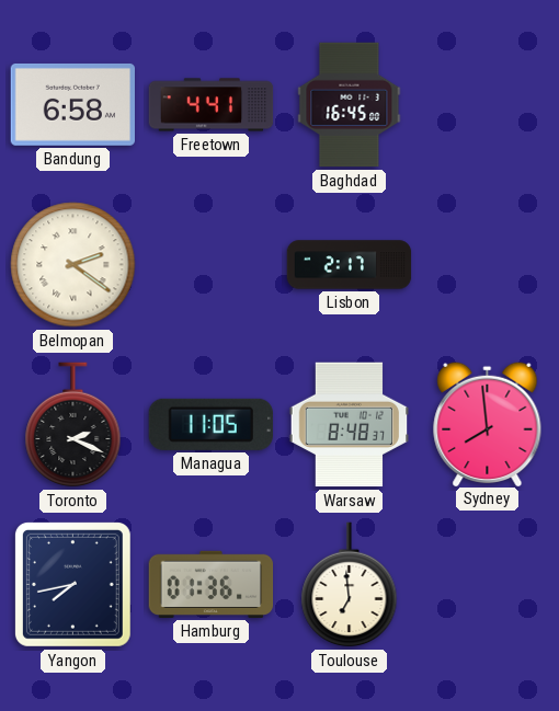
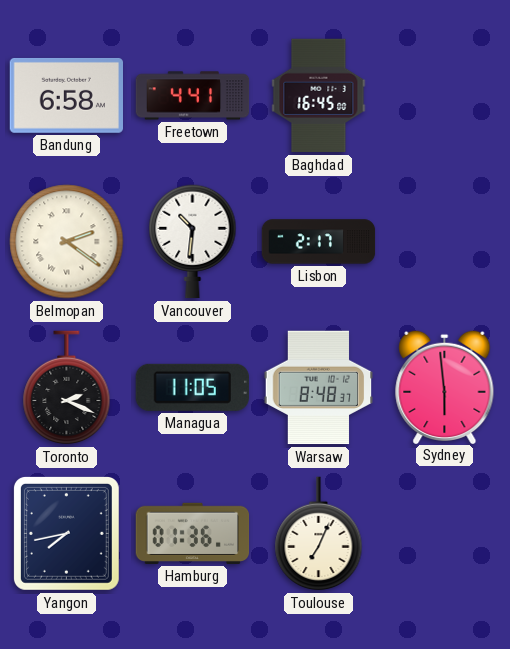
Vancouver: none -> 10:31
Sydney: 7:59 -> 5:59
Toulouse: 6:59 -> 7:04
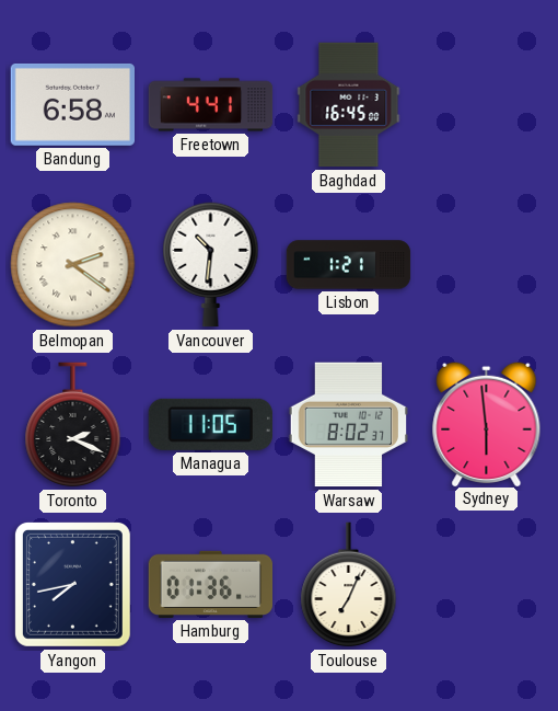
Lisbon: 2:17 -> 1:21
Warsaw: 8:48 -> 8:02
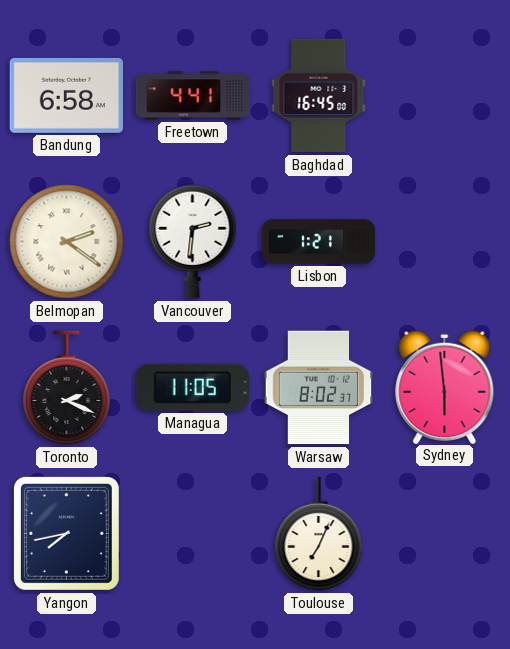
Vancouver: 10:31 -> 2:31
Hamburg: 01:36 -> none
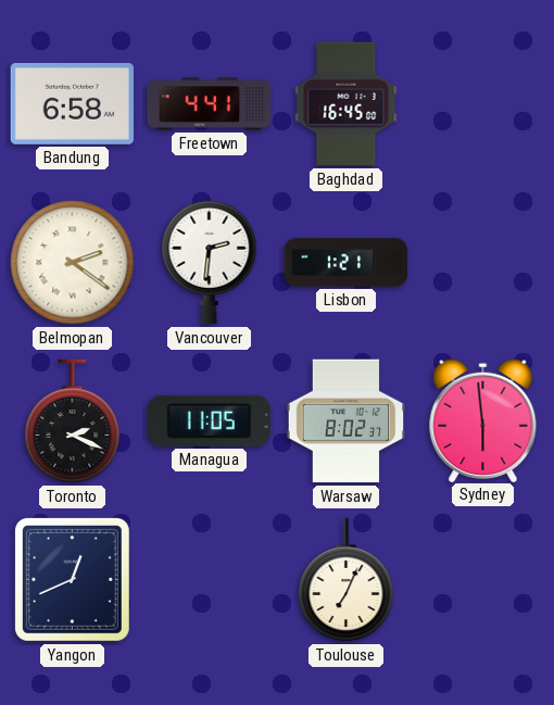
Yangon: 7:43 -> 12:41
